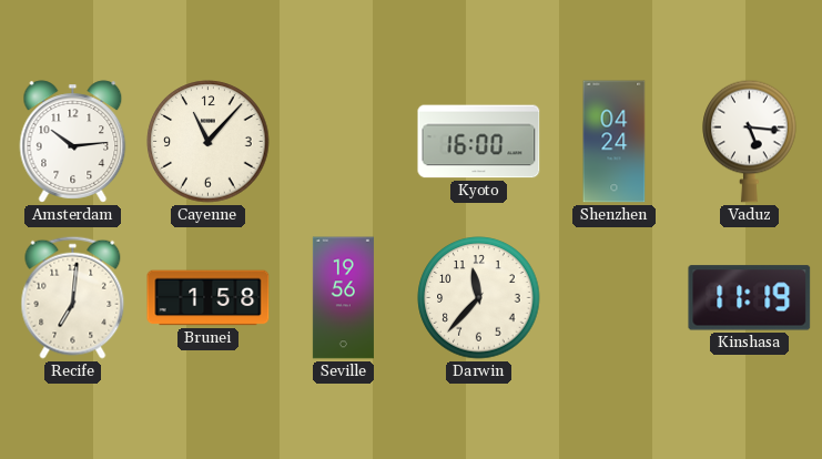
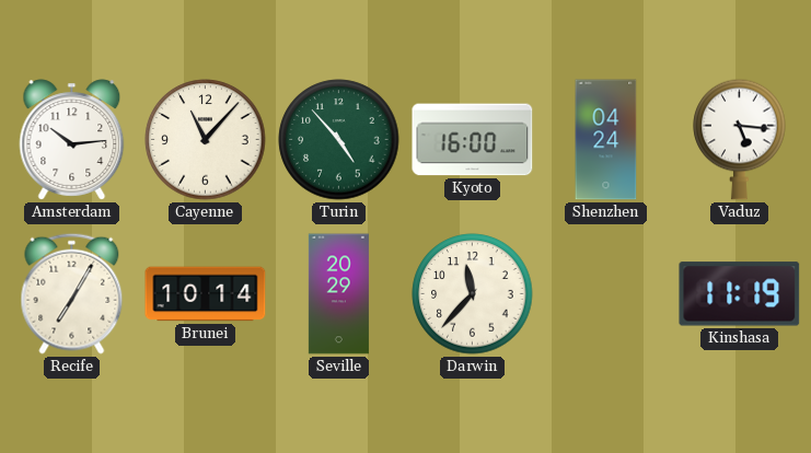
Turin: none -> 4:53
Recife: 7:01 -> 7:05
Brunei: 1:58 -> 10:14
Seville: 19:56 -> 20:29
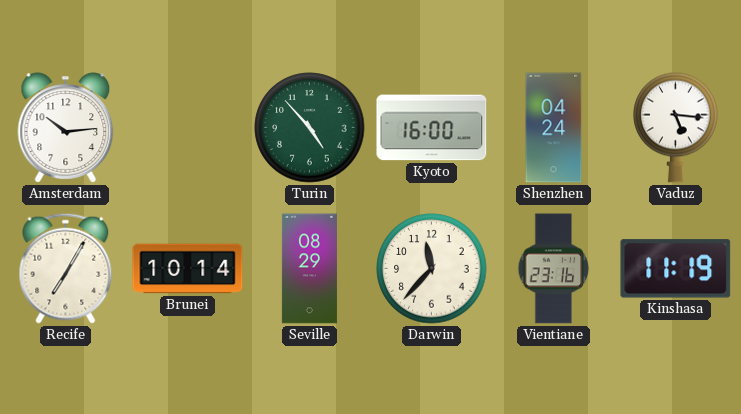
Cayenne: 11:07 -> none
Seville: 20:29 -> 08:29
Vientiane: none -> 23:16
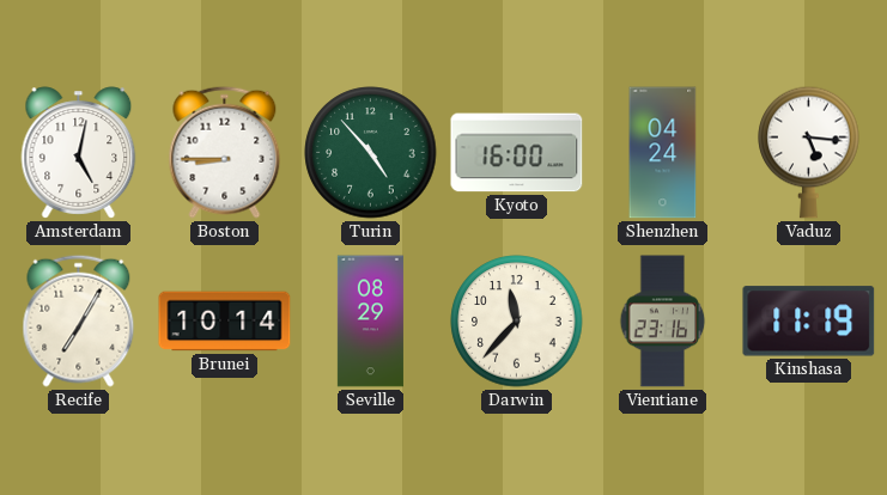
Amsterdam: 10:14 -> 5:02
Boston: none -> 8:45
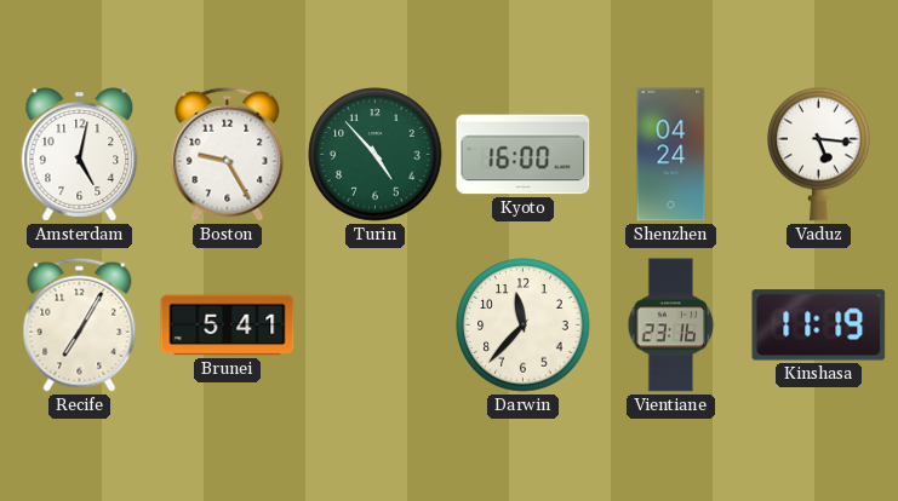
Boston: 8:45 -> 9:25
Brunei: 10:14 -> 5:41
Seville: 08:29 -> none
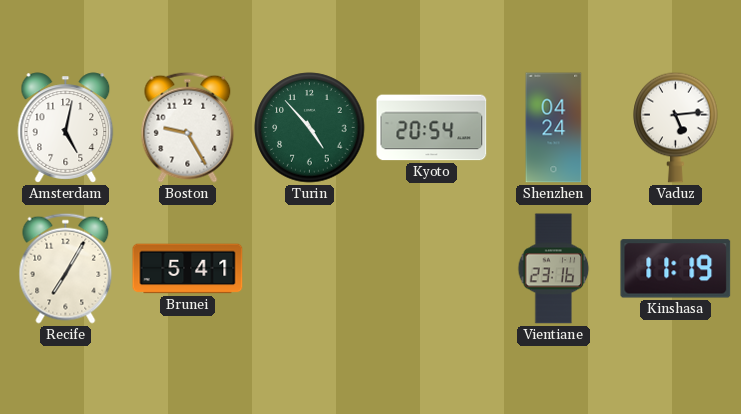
Kyoto: 16:00 -> 20:54
Vaduz: 5:16 -> 5:14
Darwin: 11:37 -> none
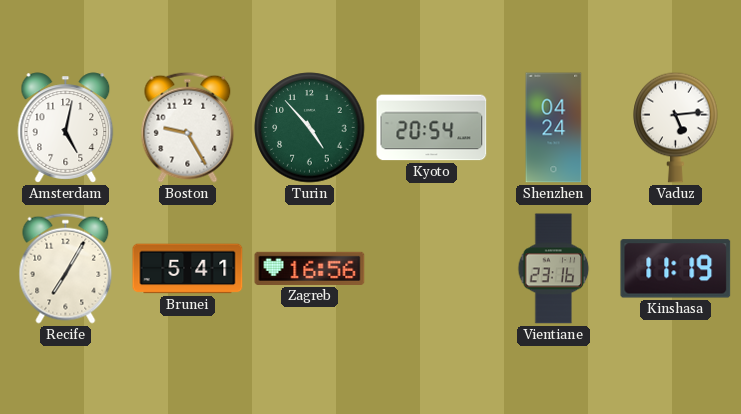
Zagreb: none -> 16:56
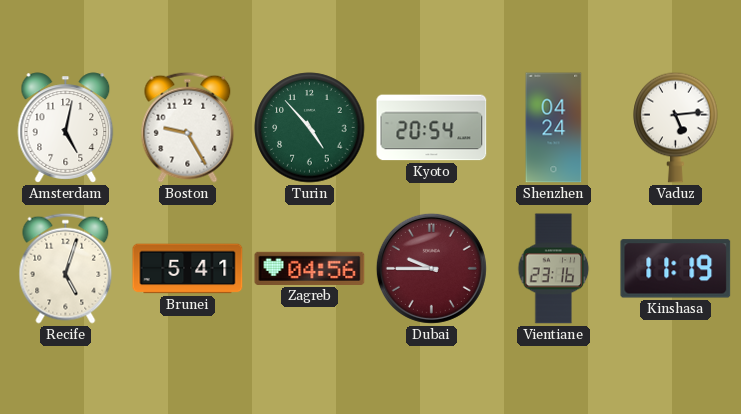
Recife: 7:05 -> 5:03
Zagreb: 16:56 -> 04:56
Dubai: none -> 9:45
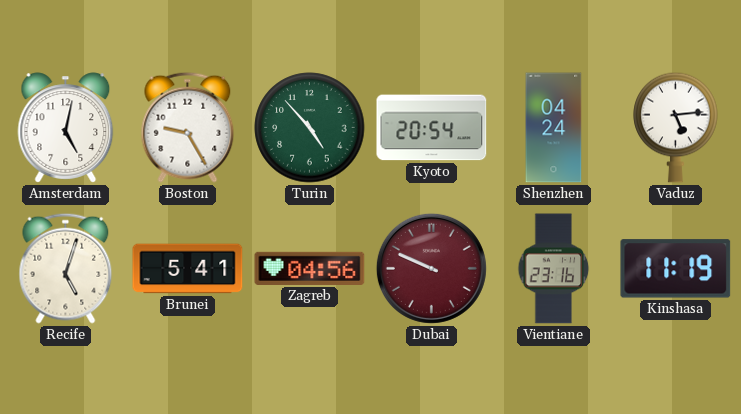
Dubai: 9:45 -> 9:49
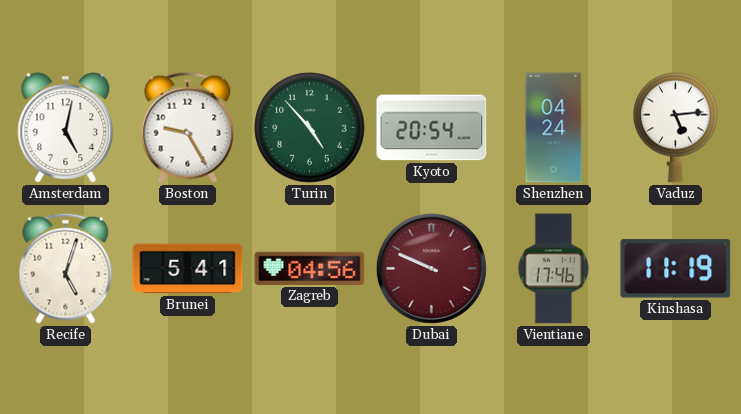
Vientiane: 23:16 -> 17:46
